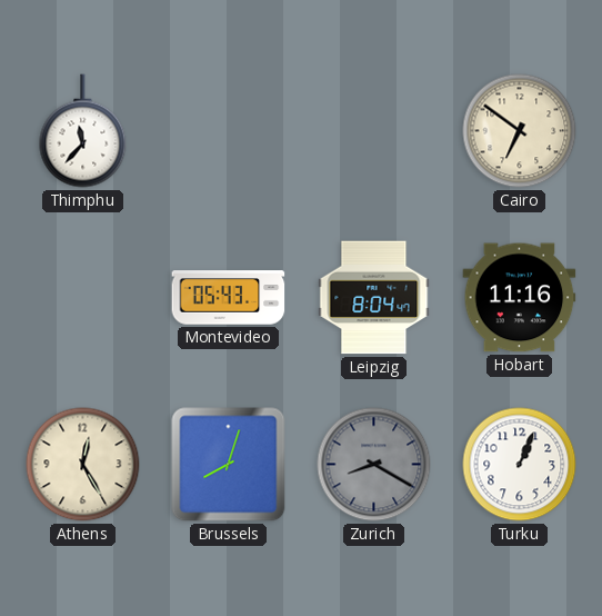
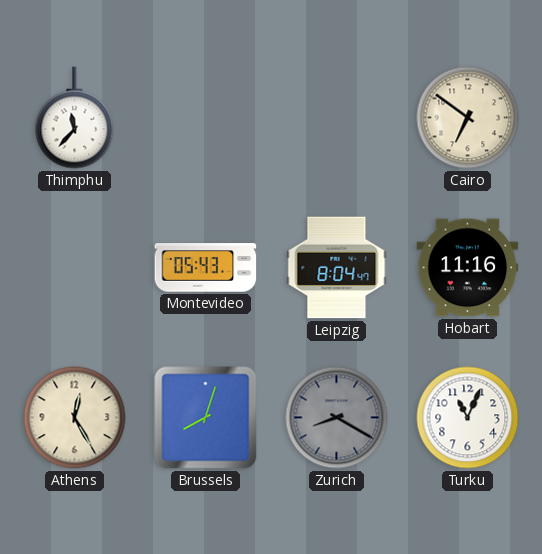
Turku: 1:04 -> 11:04
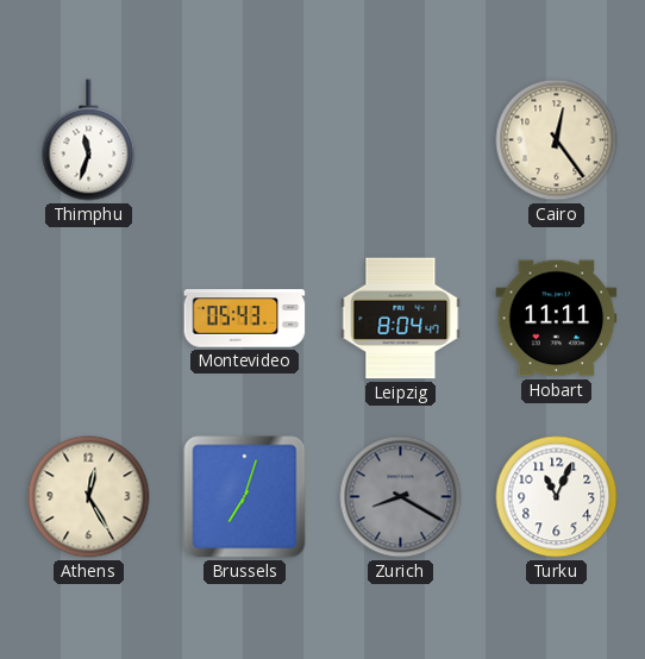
Thimphu: 11:37 -> 11:33
Cairo: 6:51 -> 12:24
Hobart: 11:16 -> 11:11
Brussels: 8:03 -> 7:03
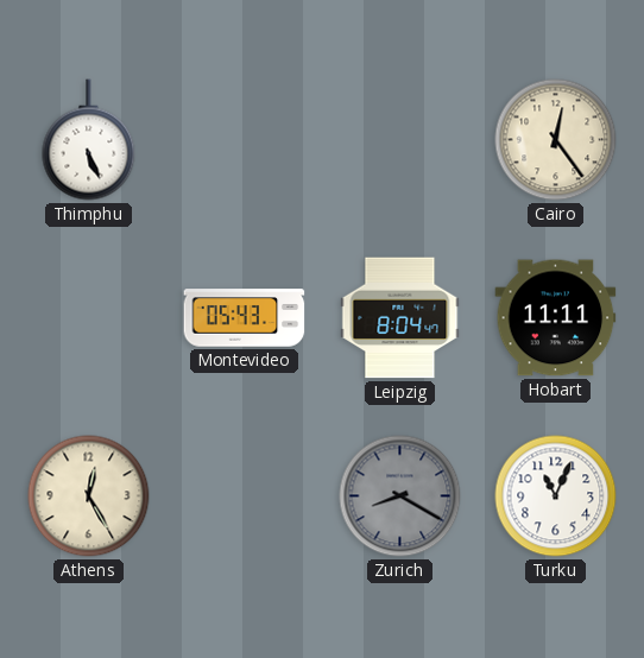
Thimphu: 11:33 -> 5:26
Brussels: 7:03 -> none
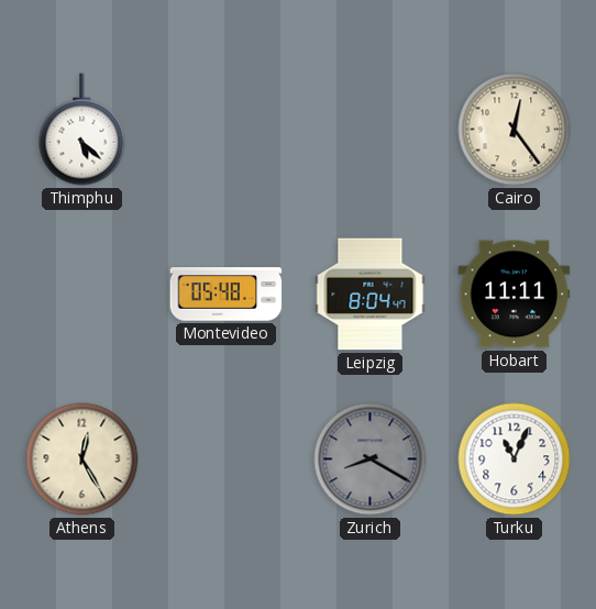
Thimphu: 5:26 -> 5:22
Montevideo: 05:43 -> 05:48
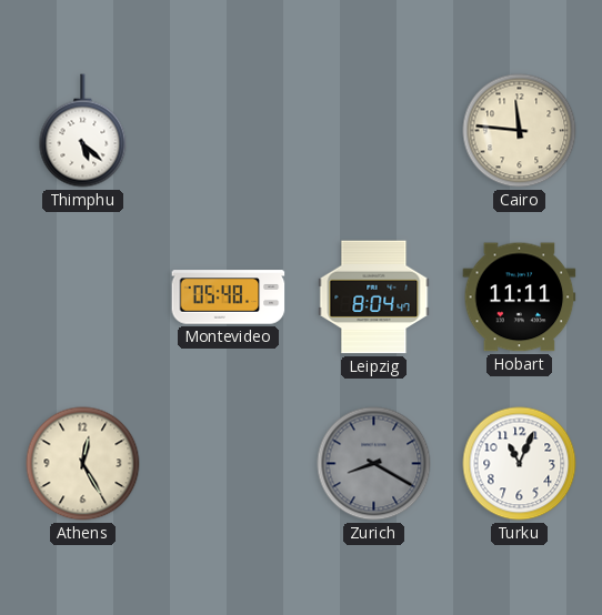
Cairo: 12:24 -> 11:46
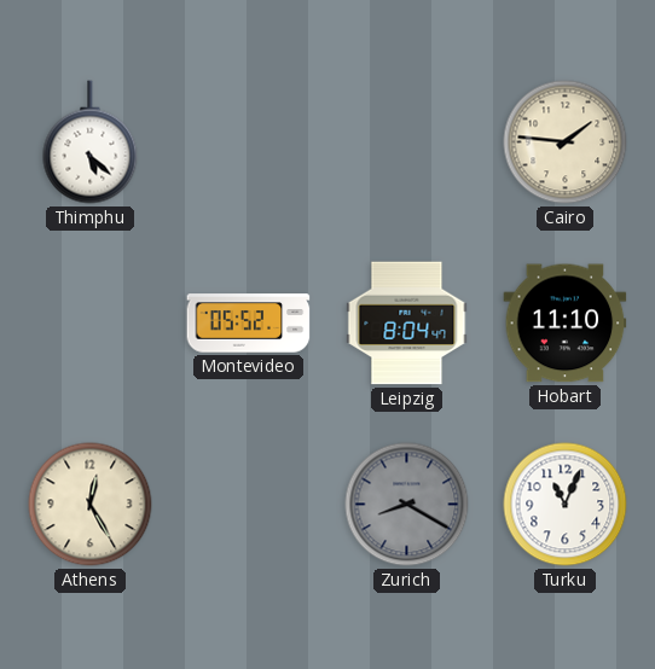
Cairo: 11:46 -> 1:46
Montevideo: 05:48 -> 05:52
Hobart: 11:11 -> 11:10
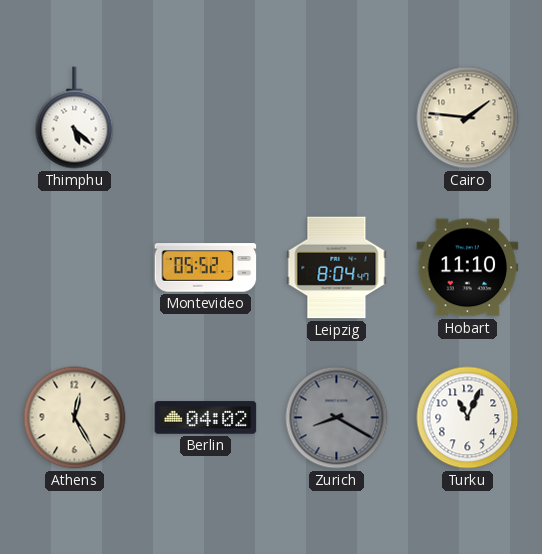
Berlin: none -> 04:02
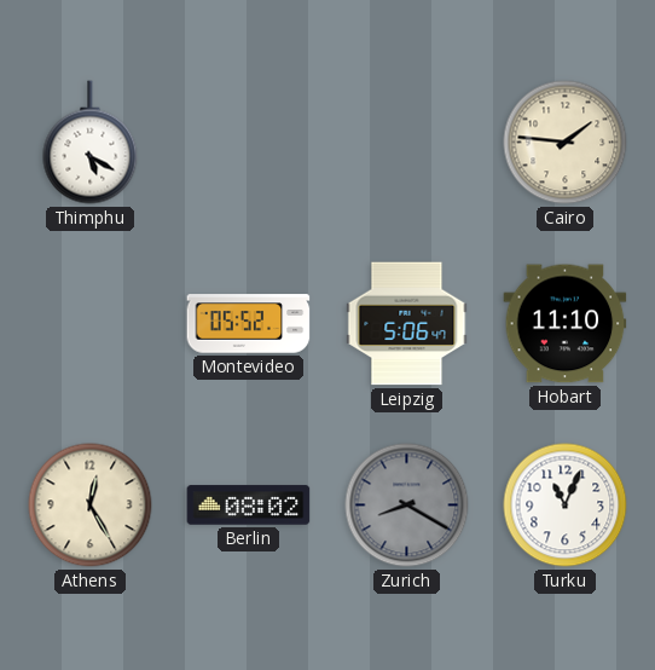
Thimphu: 5:22 -> 5:20
Leipzig: 8:04 -> 5:06
Berlin: 04:02 -> 08:02
